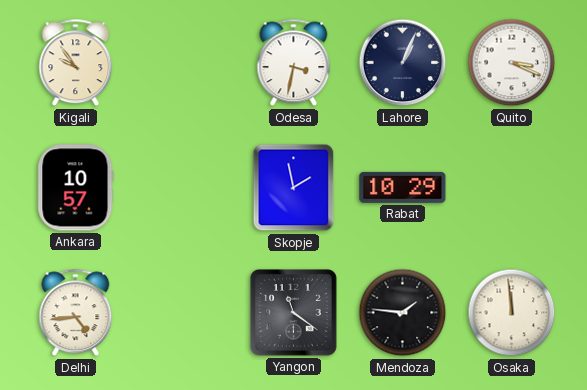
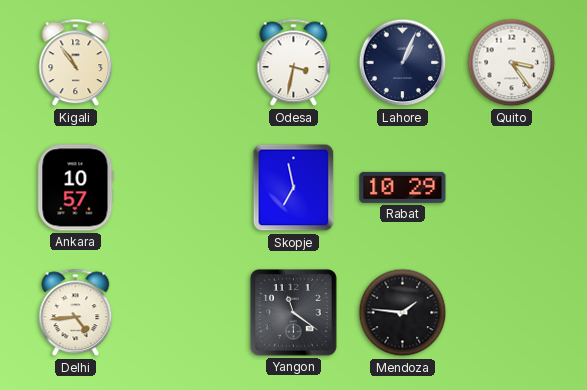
Kigali: 9:54 -> 10:54
Quito: 3:19 -> 3:24
Skopje: 1:58 -> 6:58
Osaka: 11:59 -> none
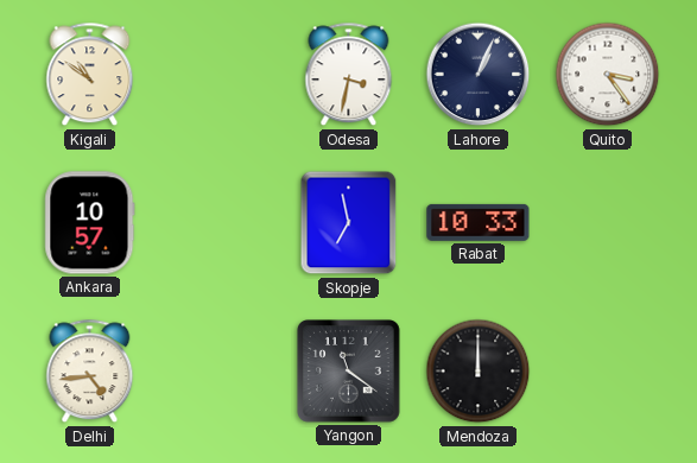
Kigali: 10:54 -> 10:51
Rabat: 10:29 -> 10:33
Mendoza: 1:46 -> 12:00
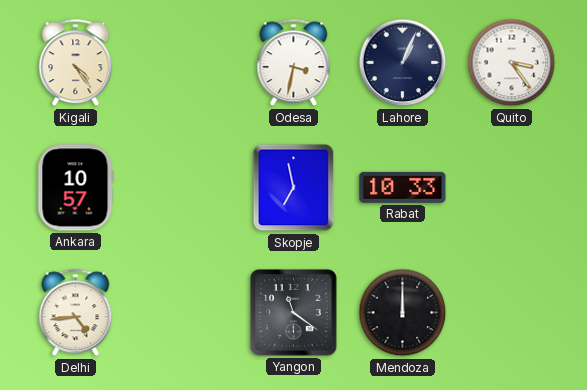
Kigali: 10:51 -> 4:24
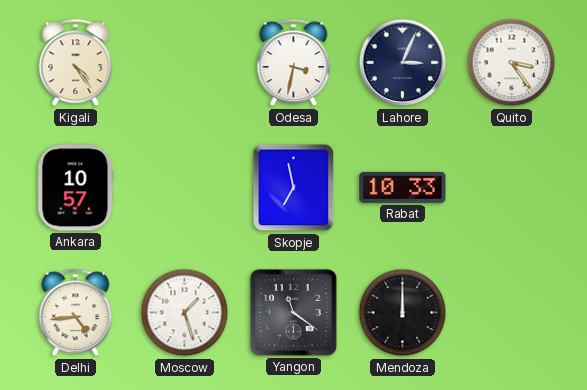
Lahore: 1:04 -> 3:04
Moscow: none -> 1:27
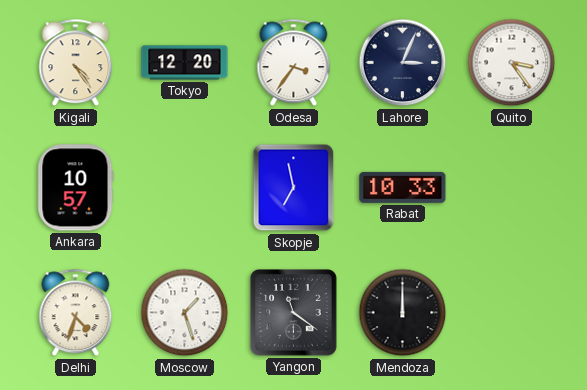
Tokyo: none -> 12:20
Odesa: 3:32 -> 3:36
Delhi: 4:44 -> 4:33
